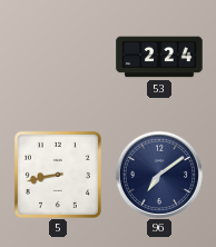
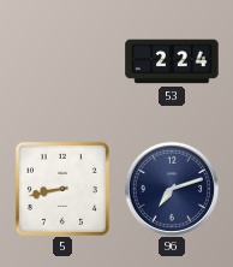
96: 7:09 -> 7:12
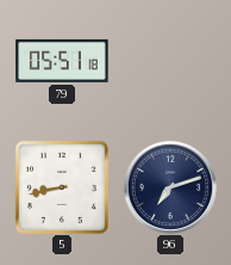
79: none -> 05:51
53: 2:24 -> none
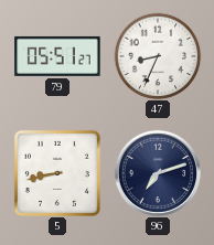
79: 05:51:18 -> 05:51:27
47: none -> 8:34
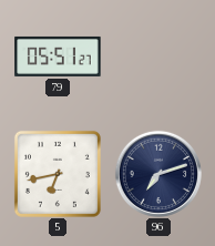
47: 8:34 -> none
5: 8:43 -> 6:43
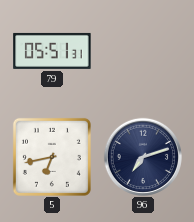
79: 05:51:27 -> 05:51:31
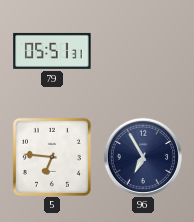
5: 6:43 -> 6:46
96: 7:12 -> 6:55
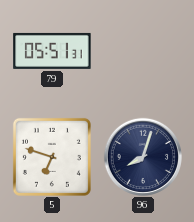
5: 6:46 -> 6:48
96: 6:55 -> 8:03
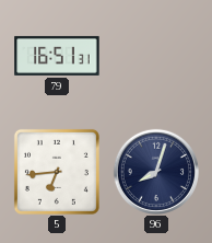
79: 05:51 -> 16:51
5: 6:48 -> 6:44
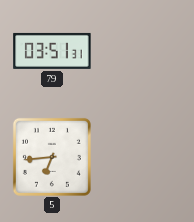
79: 16:51 -> 03:51
96: 8:03 -> none
